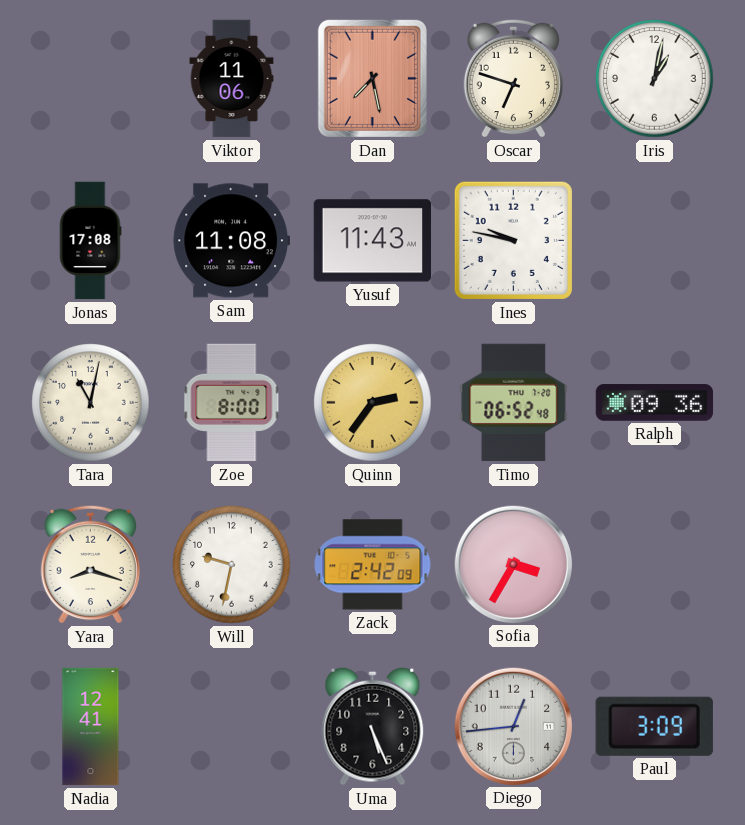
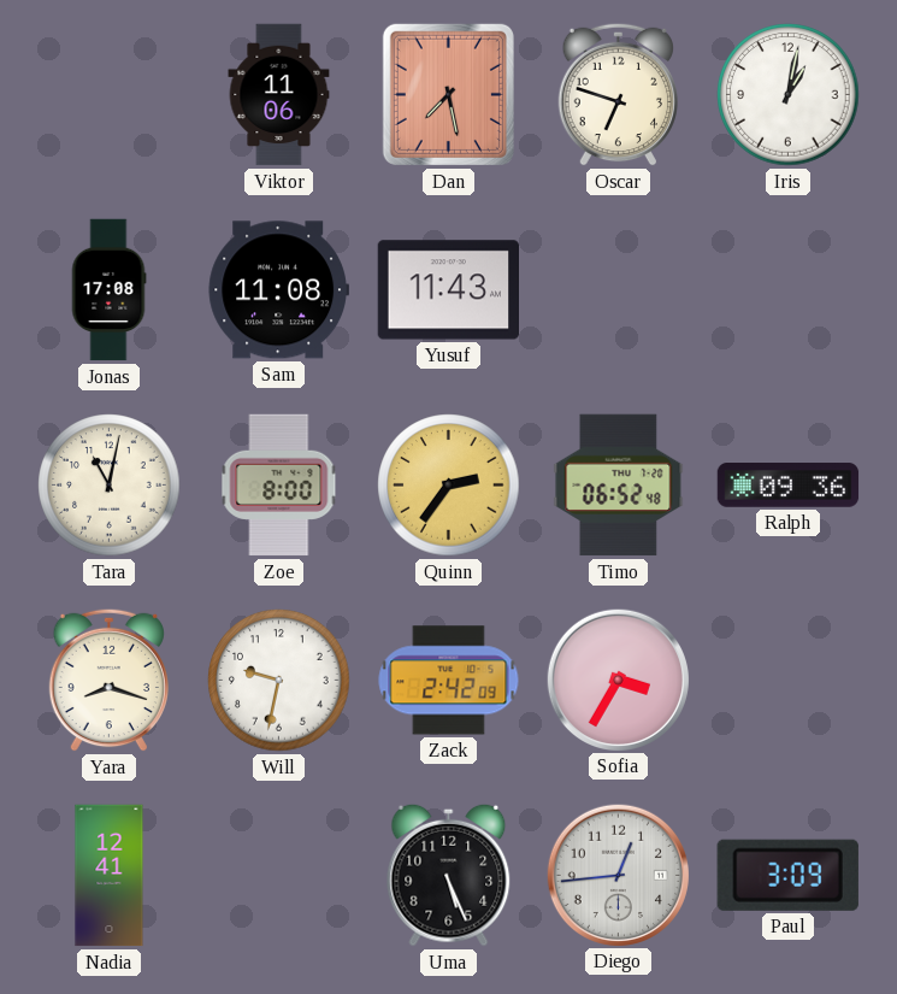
Ines: 9:47 -> none
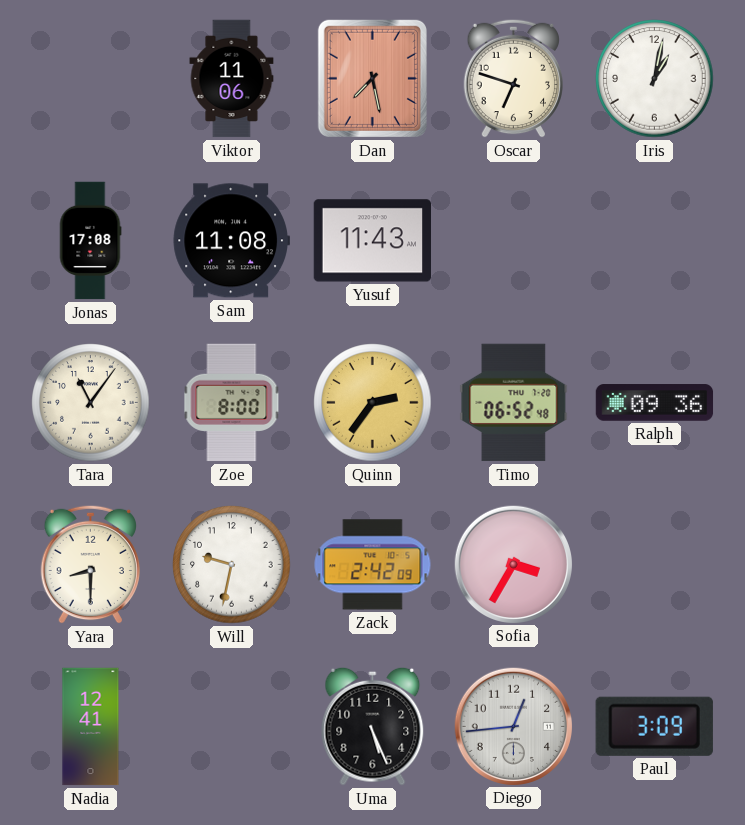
Tara: 11:02 -> 11:06
Yara: 8:18 -> 8:30
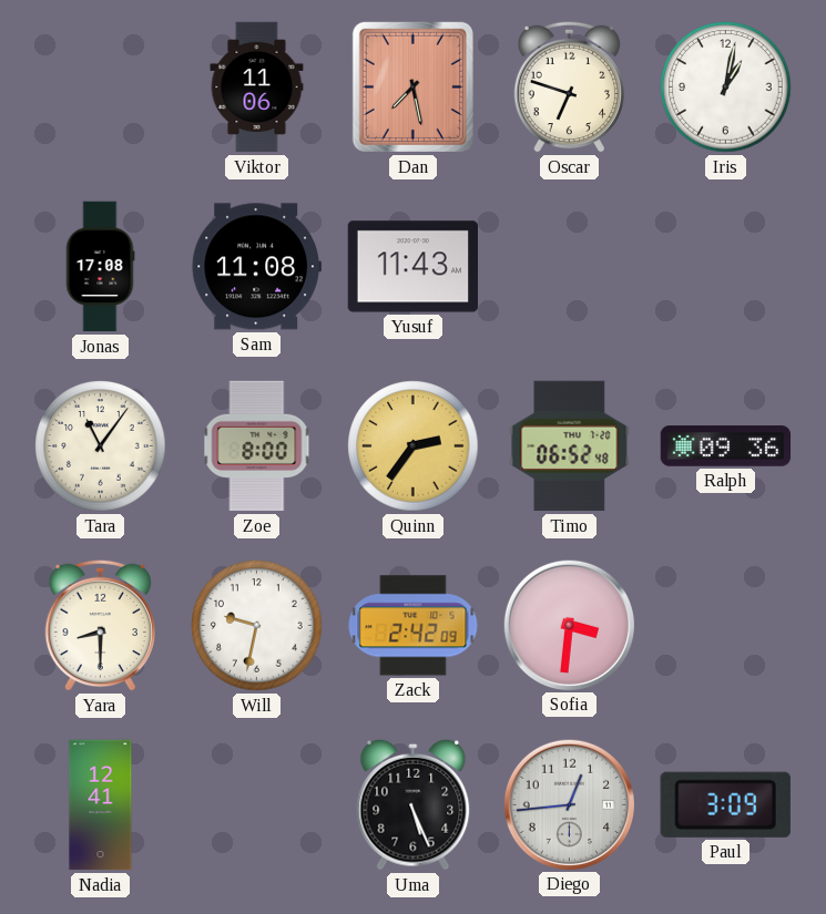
Sofia: 3:35 -> 3:31
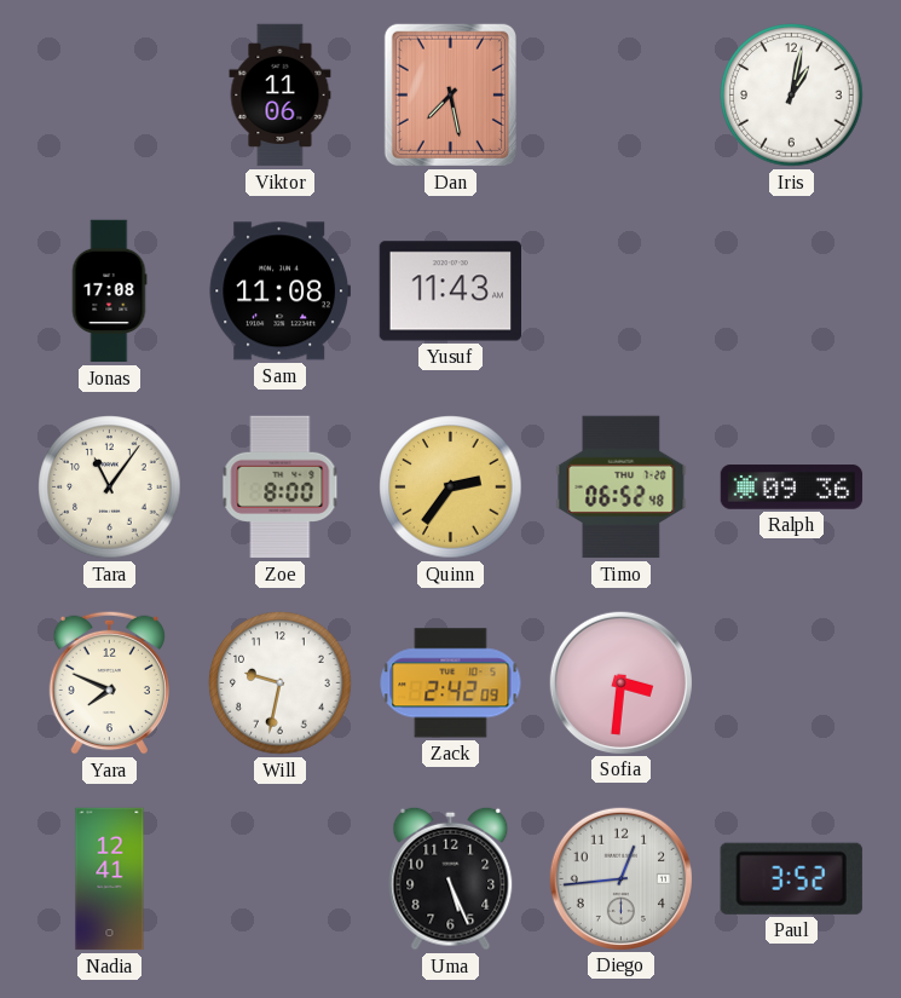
Oscar: 6:48 -> none
Yara: 8:30 -> 7:49
Paul: 3:09 -> 3:52
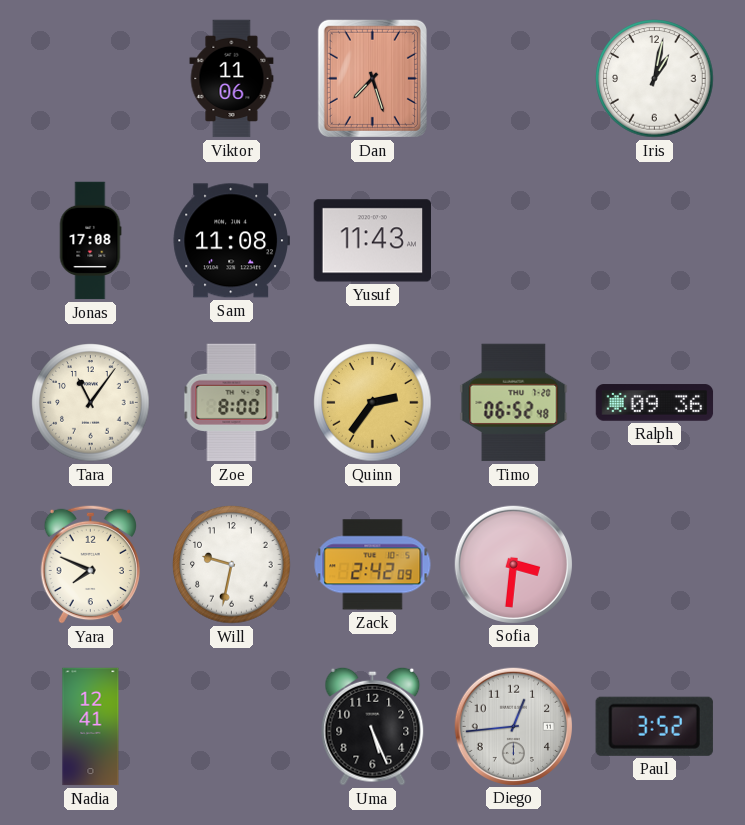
Dan: 7:28 -> 7:27
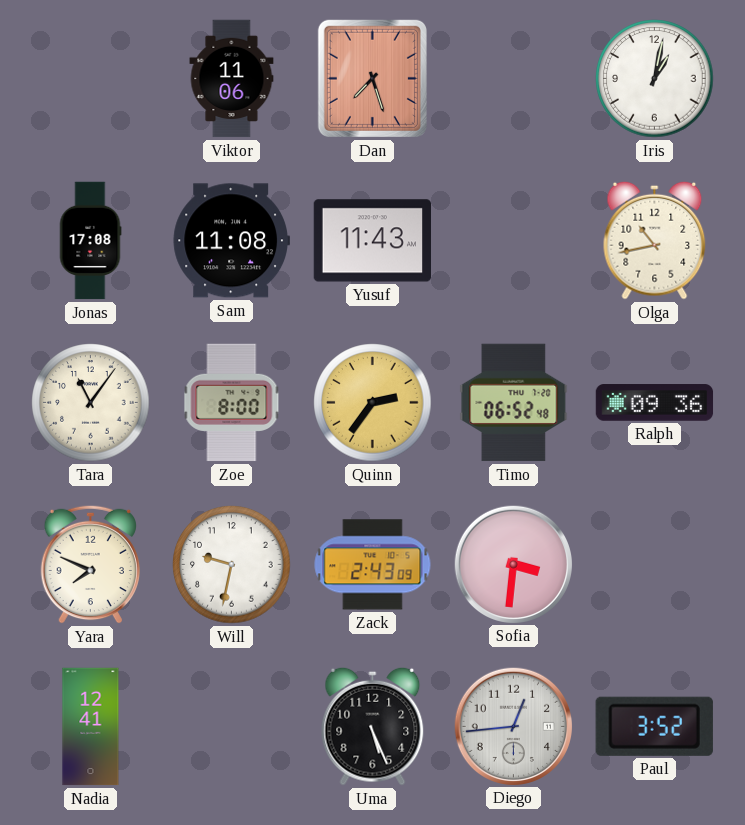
Olga: none -> 10:43
Zack: 2:42 -> 2:43
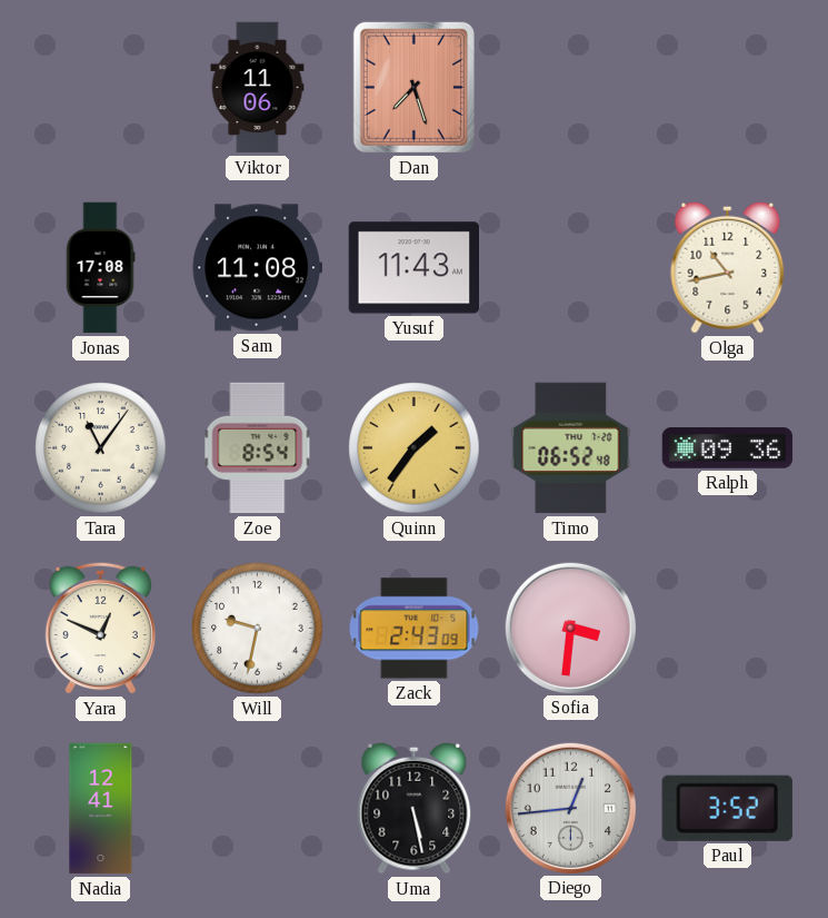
Iris: 1:02 -> none
Zoe: 8:00 -> 8:54
Quinn: 2:36 -> 1:36
Yara: 7:49 -> 12:49
Uma: 5:26 -> 5:28
